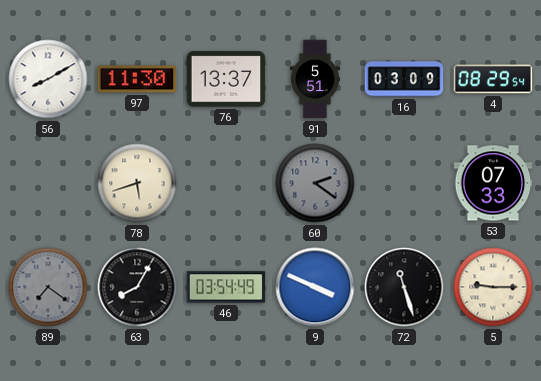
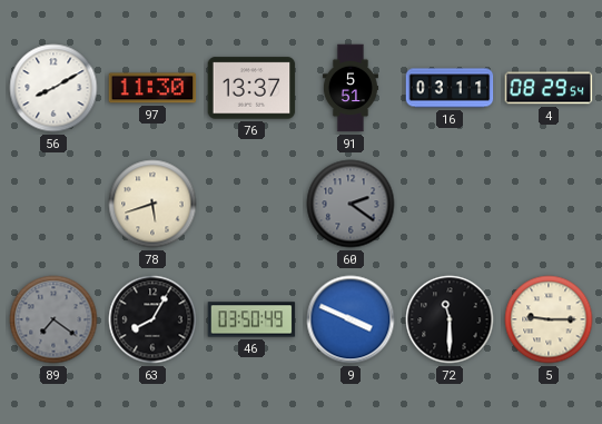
16: 03:09 -> 03:11
53: 07:33 -> none
46: 03:54 -> 03:50
72: 11:27 -> 11:30
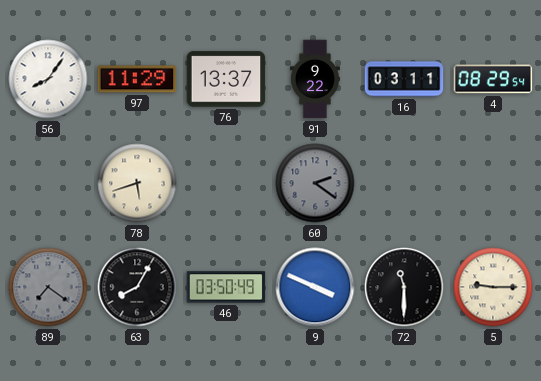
56: 8:10 -> 8:06
97: 11:30 -> 11:29
91: 5:51 -> 9:22
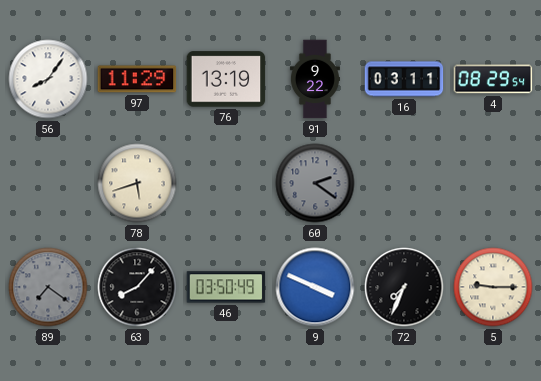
76: 13:37 -> 13:19
63: 8:05 -> 8:07
72: 11:30 -> 7:34
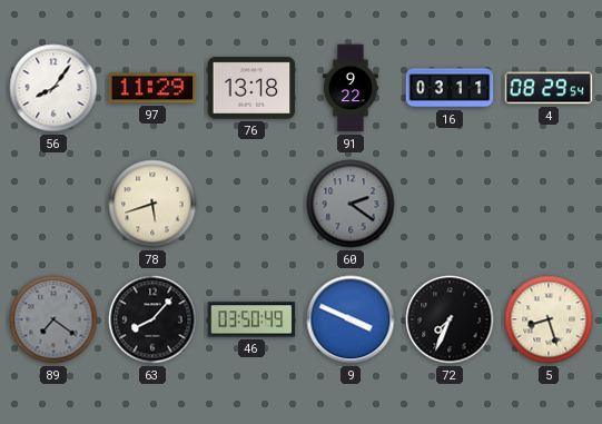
76: 13:19 -> 13:18
5: 9:15 -> 8:27
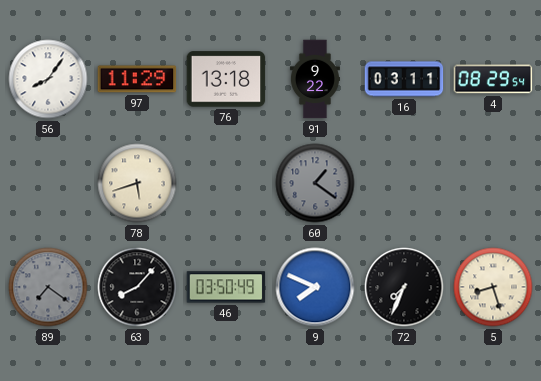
60: 2:21 -> 1:21
9: 3:49 -> 7:49
